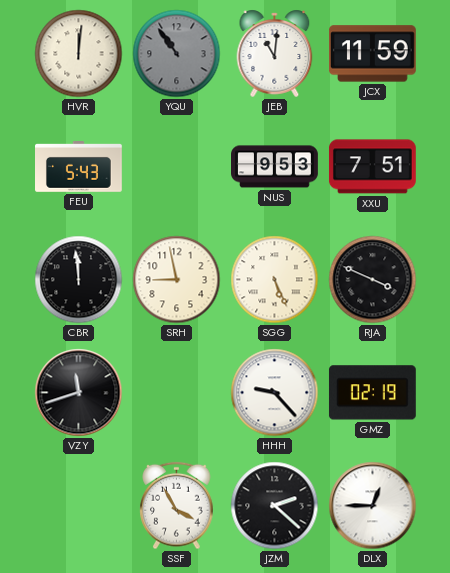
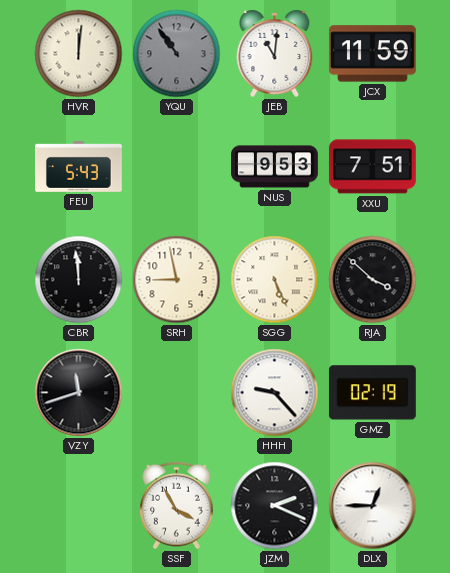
RJA: 3:49 -> 3:52
JZM: 2:22 -> 2:19
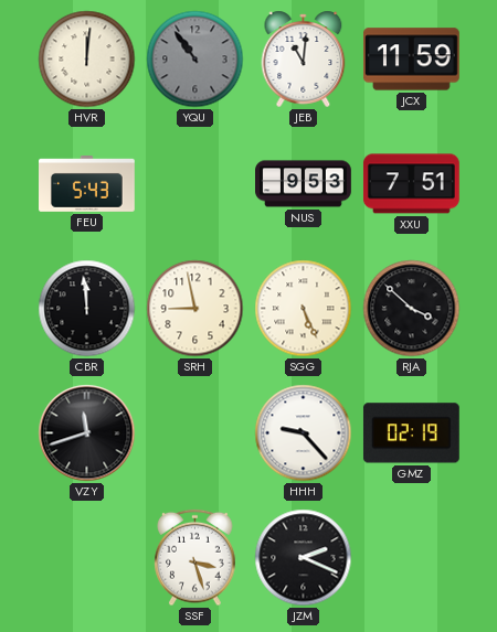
SSF: 3:55 -> 3:27
DLX: 12:45 -> none
